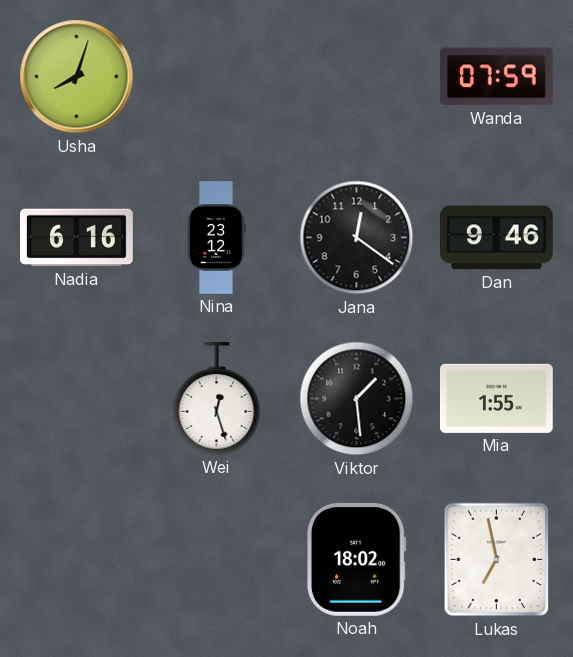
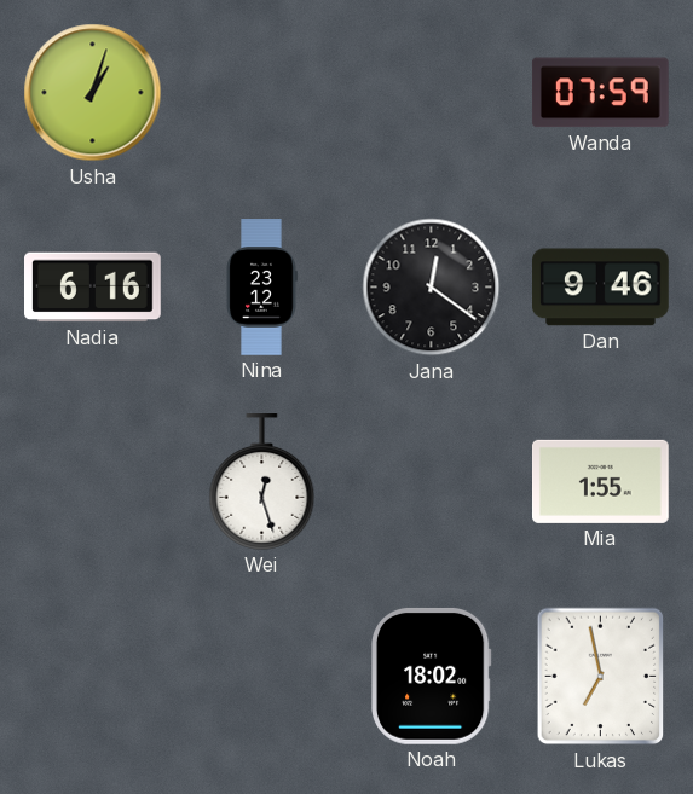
Usha: 8:03 -> 1:03
Viktor: 1:29 -> none
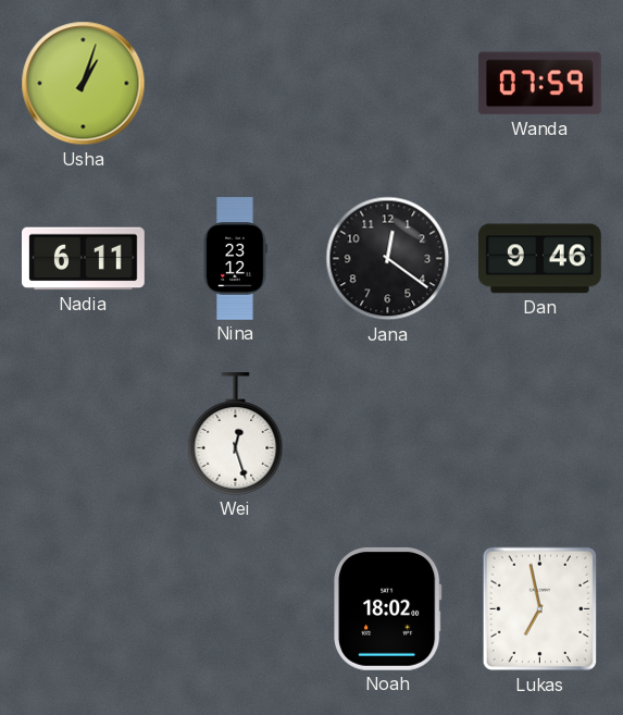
Nadia: 6:16 -> 6:11
Mia: 1:55 -> none
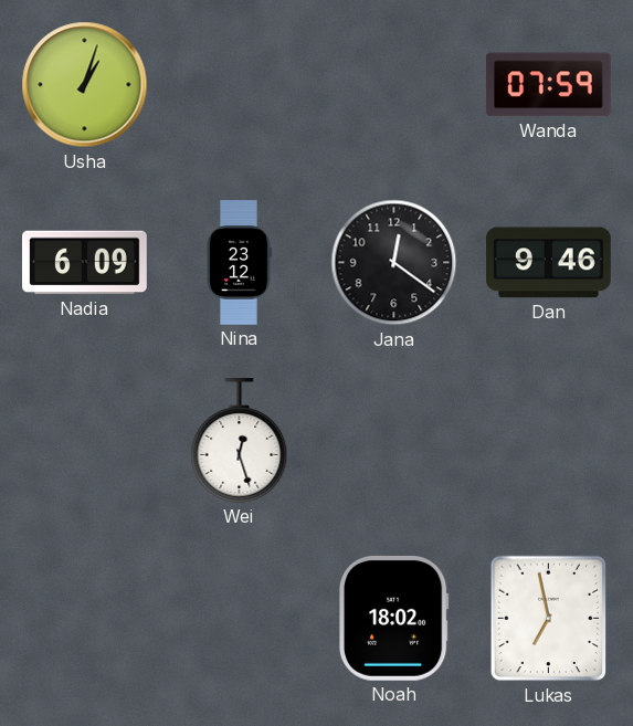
Nadia: 6:11 -> 6:09
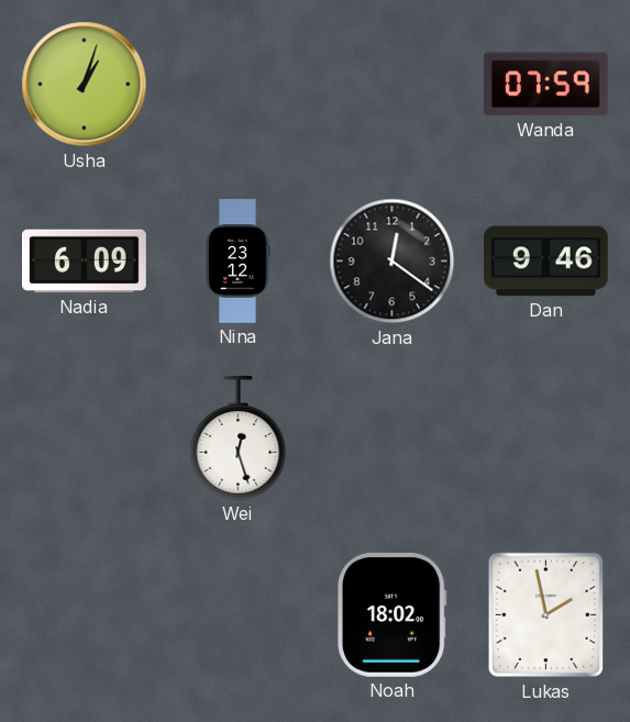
Lukas: 6:58 -> 1:58
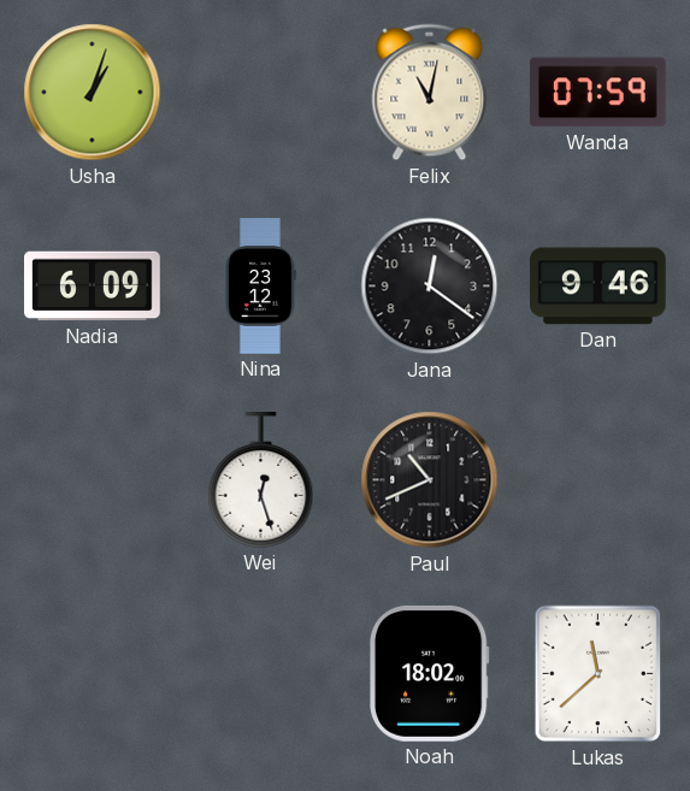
Felix: none -> 11:02
Paul: none -> 10:41
Lukas: 1:58 -> 11:38
